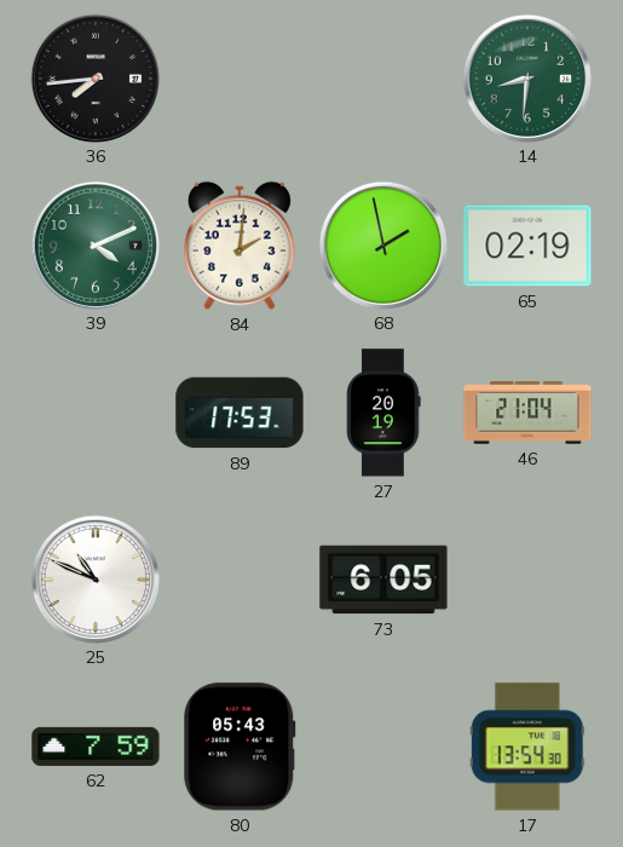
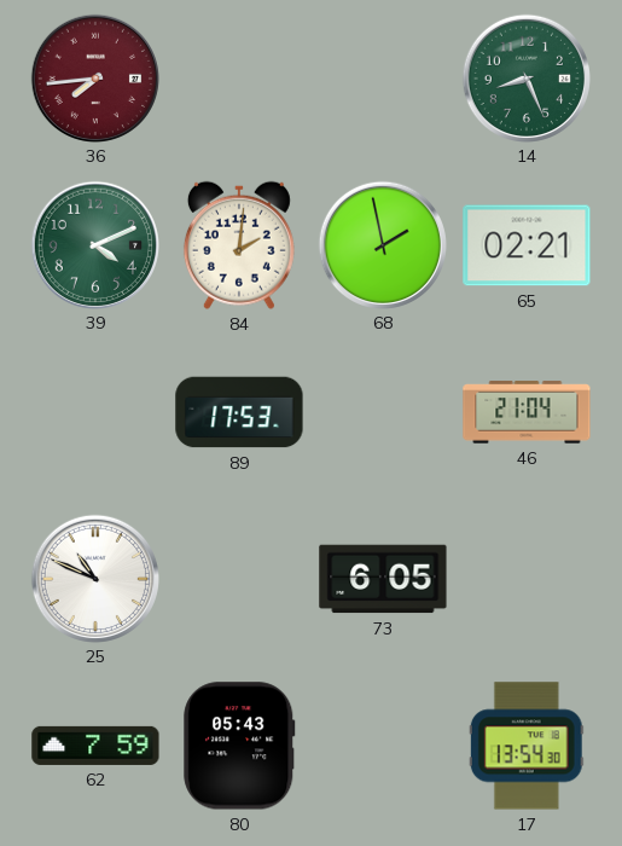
36 dial: black -> burgundy
14: 8:31 -> 8:26
65: 02:19 -> 02:21
27: 20:19 -> none
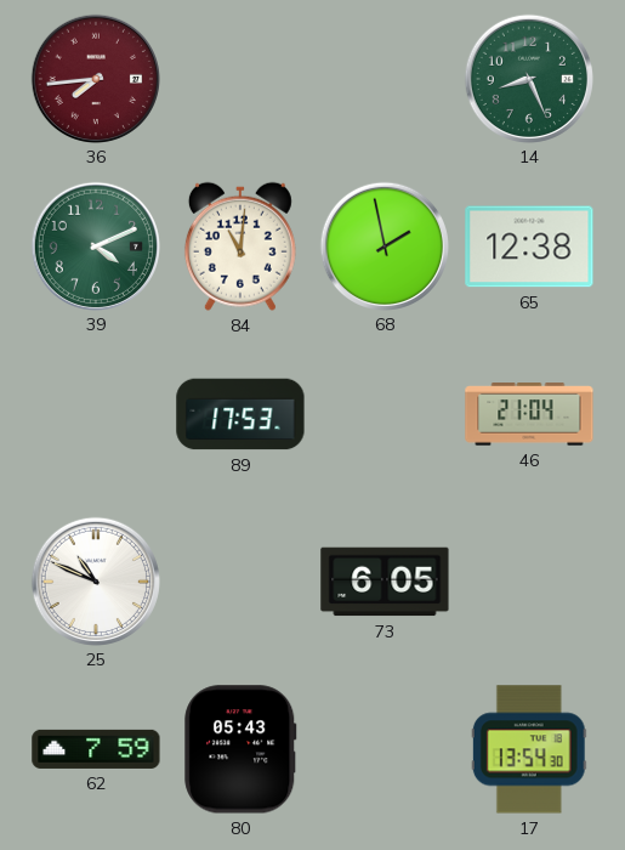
84: 2:01 -> 11:01
65: 02:21 -> 12:38
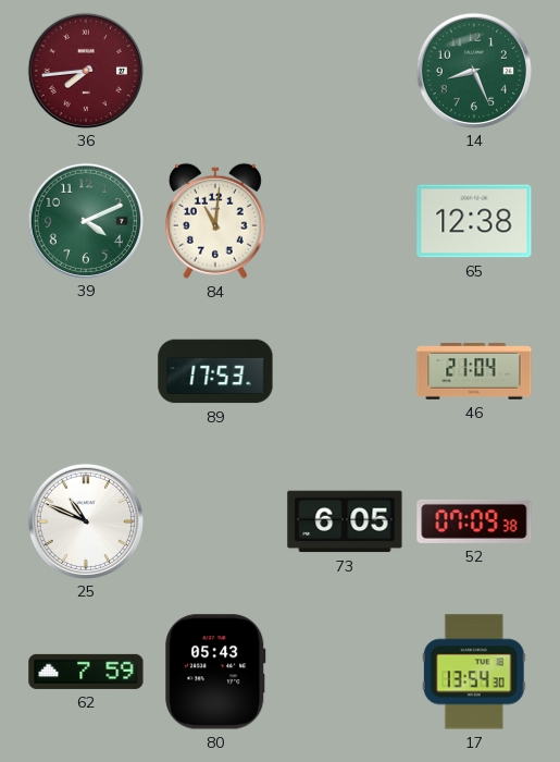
68: 1:58 -> none
52: none -> 07:09
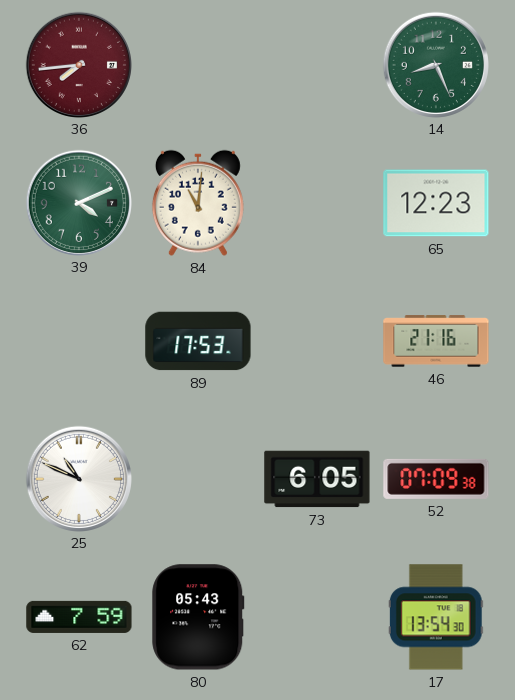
65: 12:38 -> 12:23
46: 21:04 -> 21:16
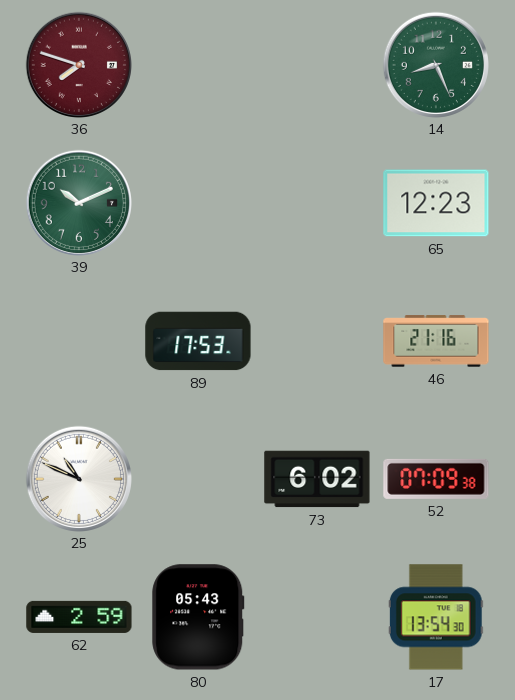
36: 7:44 -> 7:48
39: 4:11 -> 10:11
84: 11:01 -> none
73: 6:05 -> 6:02
62: 7:59 -> 2:59
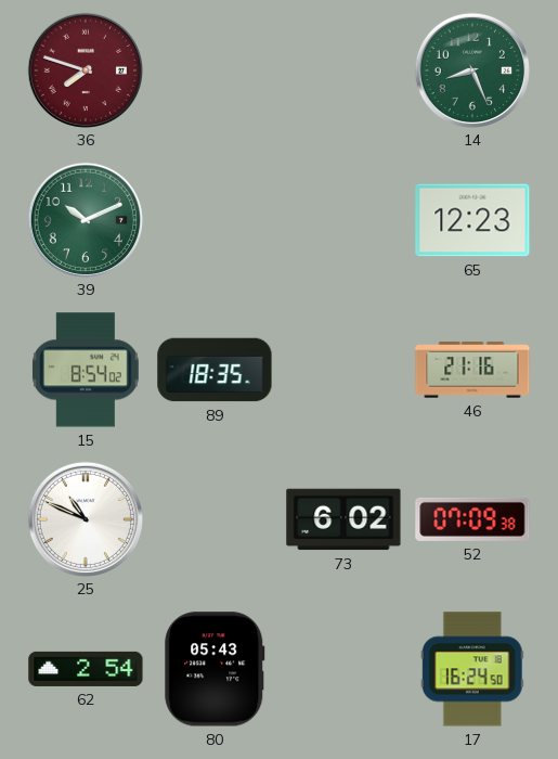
15: none -> 8:54
89: 17:53 -> 18:35
62: 2:59 -> 2:54
17: 13:54 -> 16:24
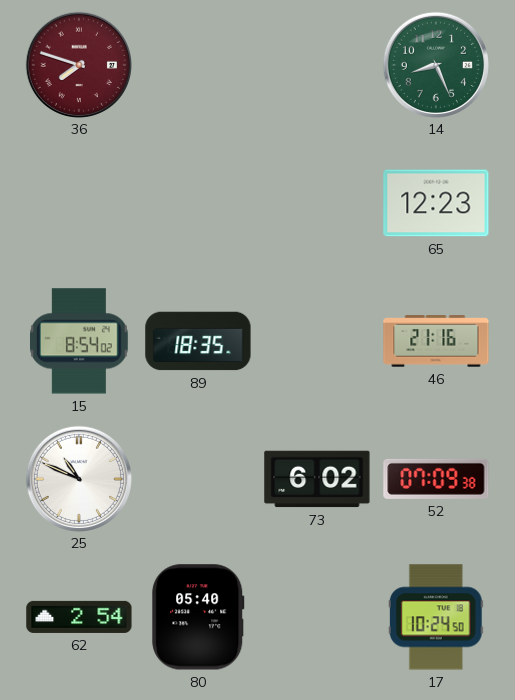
39: 10:11 -> none
80: 05:43 -> 05:40
17: 16:24 -> 10:24
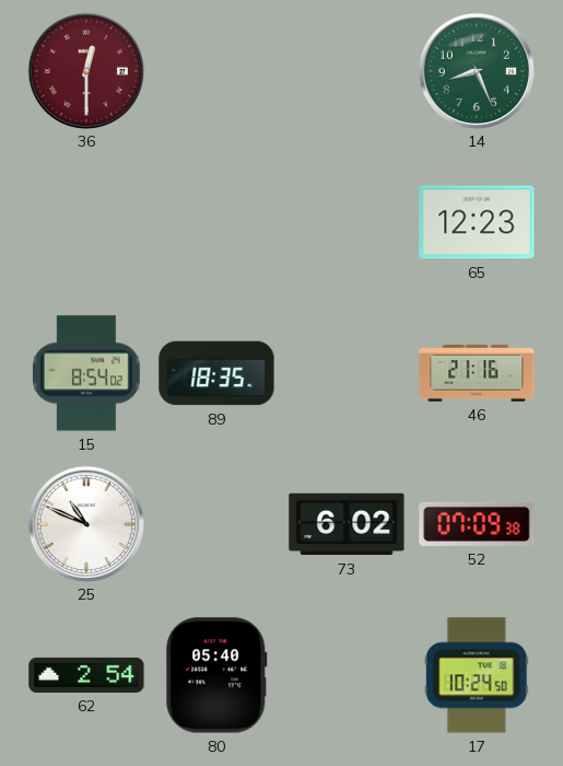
36: 7:48 -> 12:30
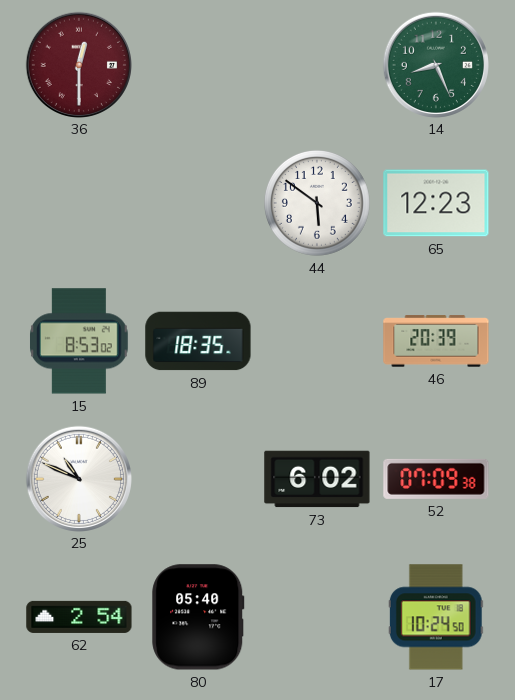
44: none -> 5:51
15: 8:54 -> 8:53
46: 21:16 -> 20:39
